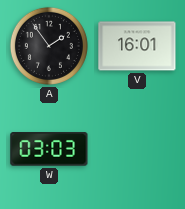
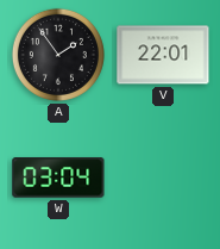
V: 16:01 -> 22:01
W: 03:03 -> 03:04
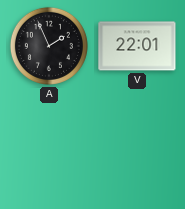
A: 1:54 -> 1:56
W: 03:04 -> none
